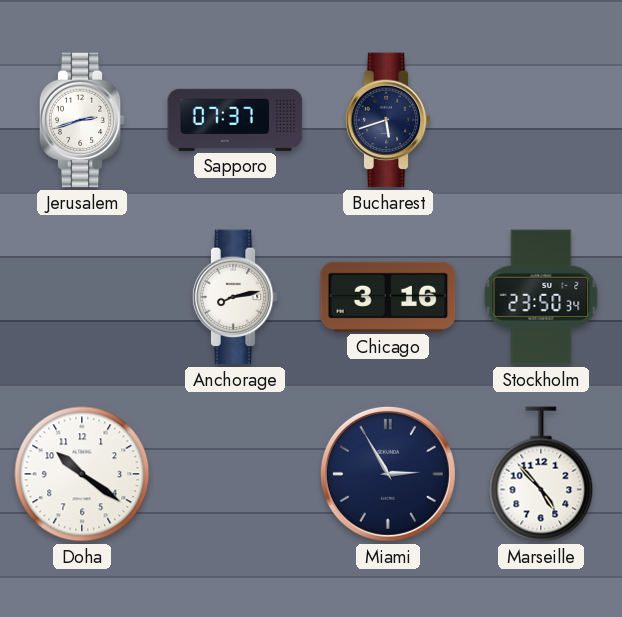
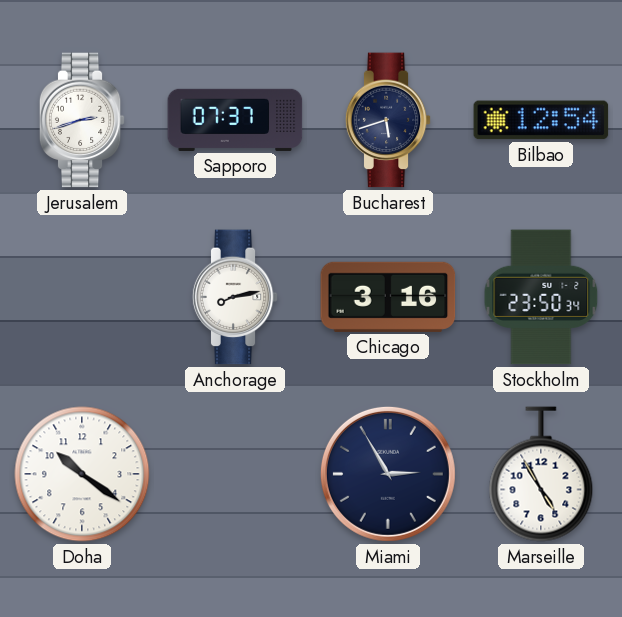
Bilbao: none -> 12:54
Marseille: 4:53 -> 4:55
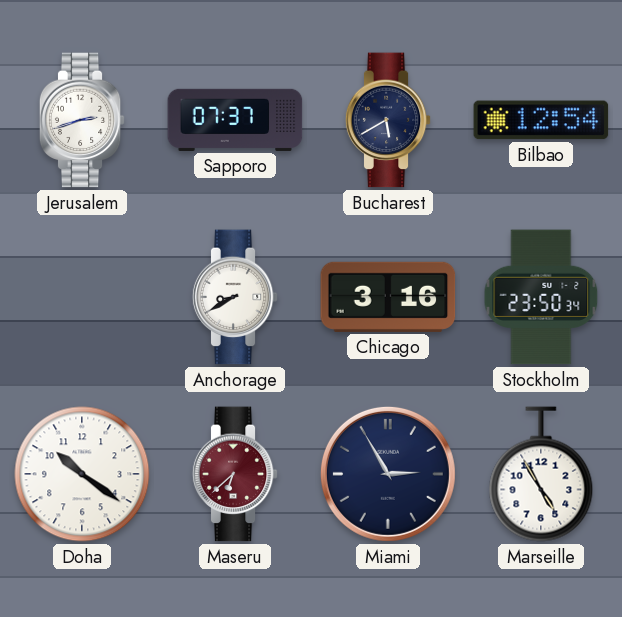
Bucharest: 5:42 -> 5:40
Anchorage: 8:13 -> 8:40
Maseru: none -> 6:38
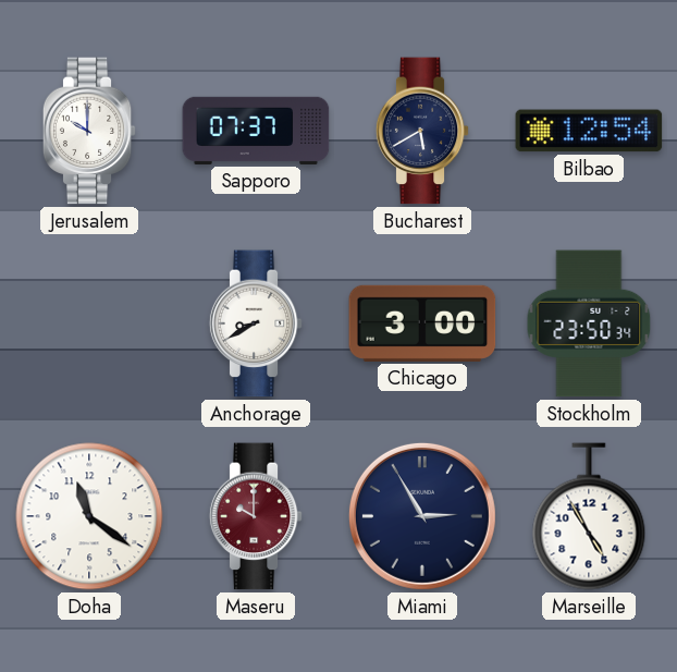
Jerusalem: 2:42 -> 10:00
Chicago: 3:16 -> 3:00
Doha: 10:21 -> 11:21
Maseru: 6:38 -> 10:00
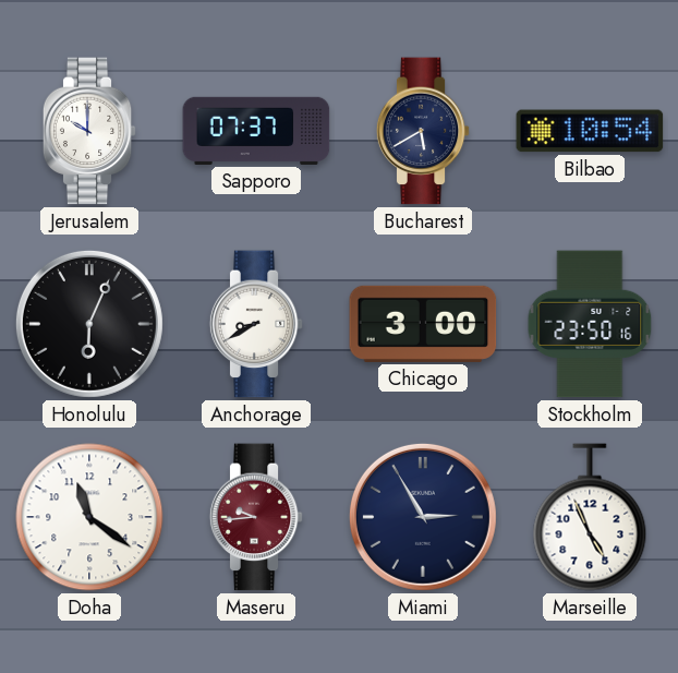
Bilbao: 12:54 -> 10:54
Honolulu: none -> 6:04
Stockholm: 23:50:34 -> 23:50:16
Maseru: 10:00 -> 9:44
Marseille: 4:55 -> 4:56
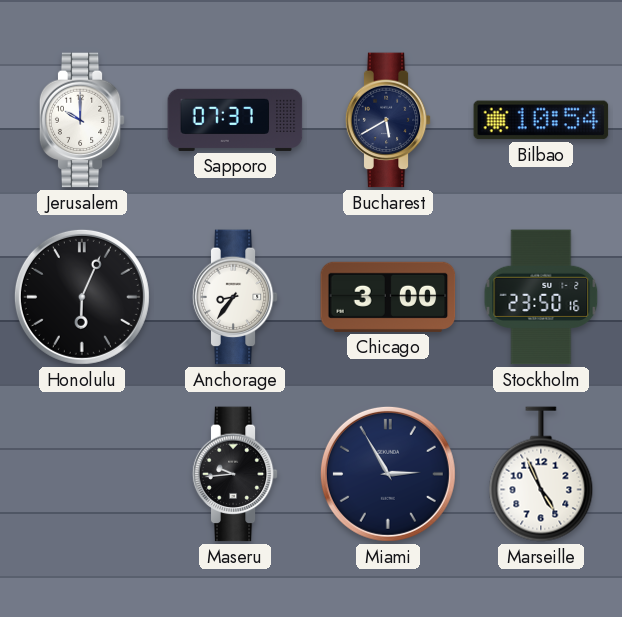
Anchorage: 8:40 -> 8:36
Doha: 11:21 -> none
Maseru dial: burgundy -> black
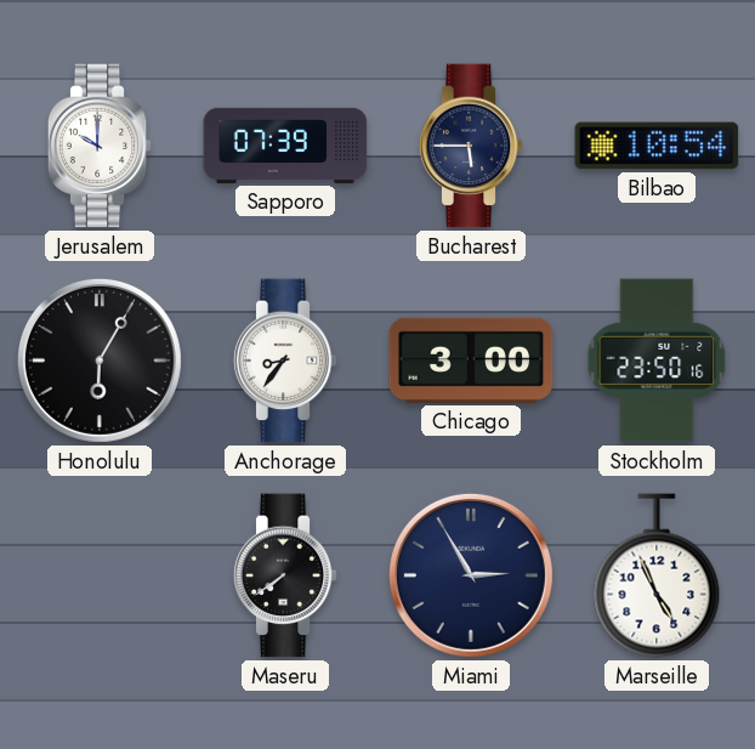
Sapporo: 07:37 -> 07:39
Bucharest: 5:40 -> 5:45
Honolulu: 6:04 -> 6:05
Maseru: 9:44 -> 7:39
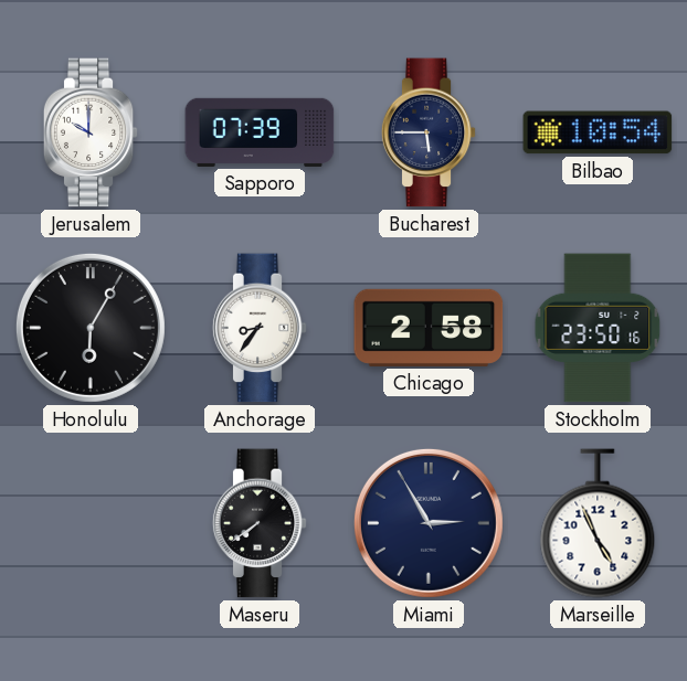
Chicago: 3:00 -> 2:58
